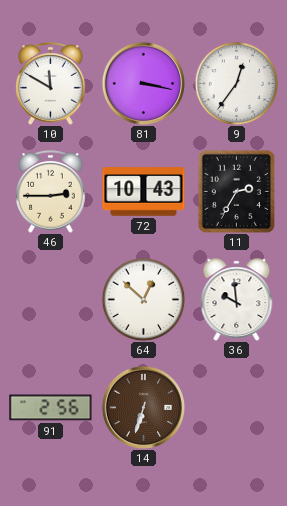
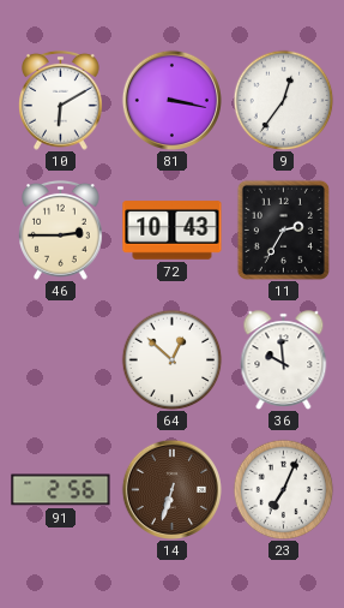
10: 11:50 -> 6:10
23: none -> 7:04
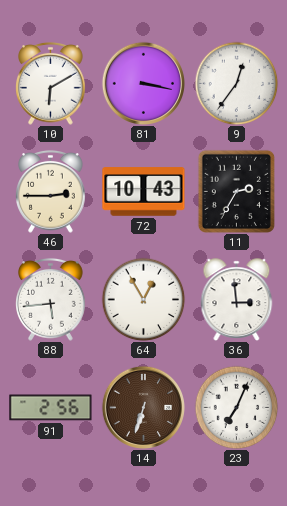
88: none -> 5:44
64: 12:52 -> 12:55
36: 9:59 -> 2:59
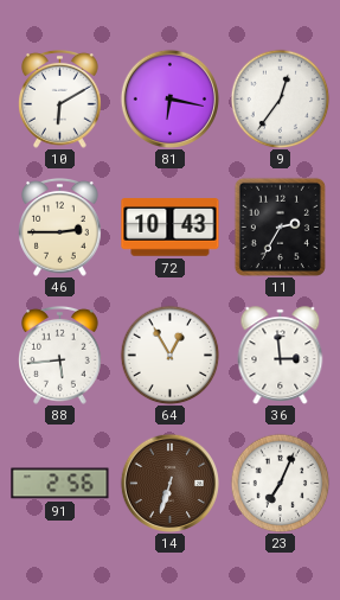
81: 3:17 -> 6:17
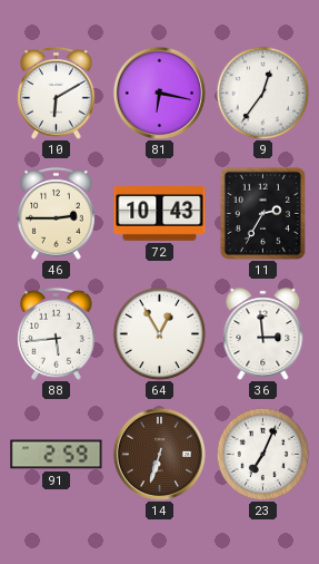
91: 2:56 -> 2:59
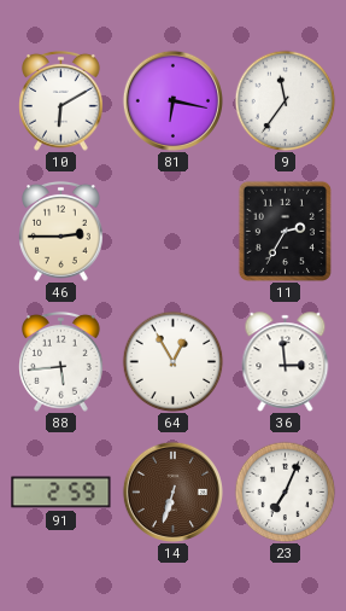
9: 12:36 -> 11:36
72: 10:43 -> none
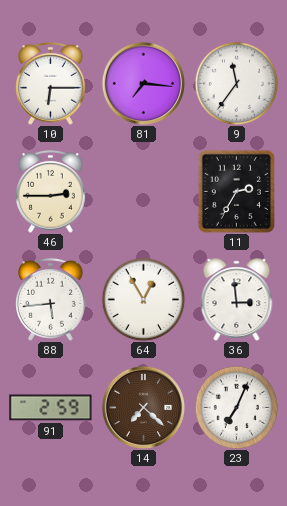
10: 6:10 -> 6:15
81: 6:17 -> 7:16
14: 6:33 -> 7:22
